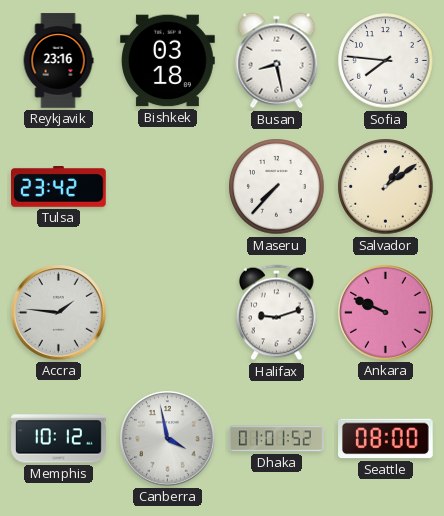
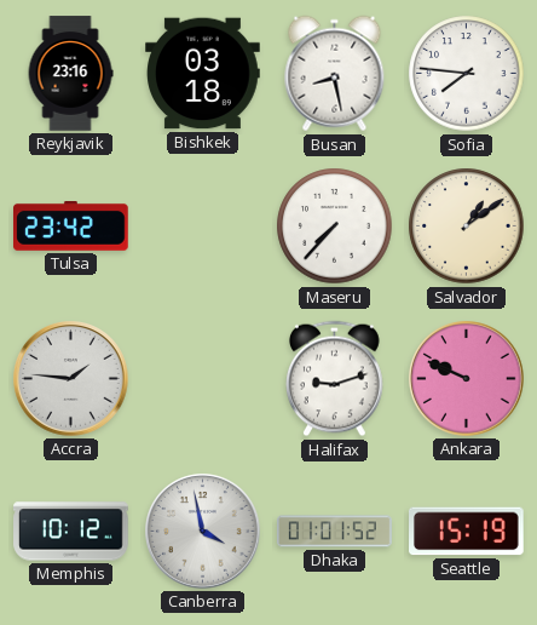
Seattle: 08:00 -> 15:19
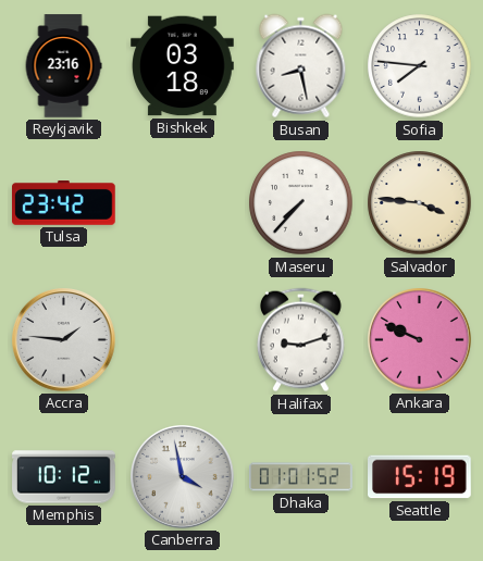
Salvador: 1:09 -> 3:46
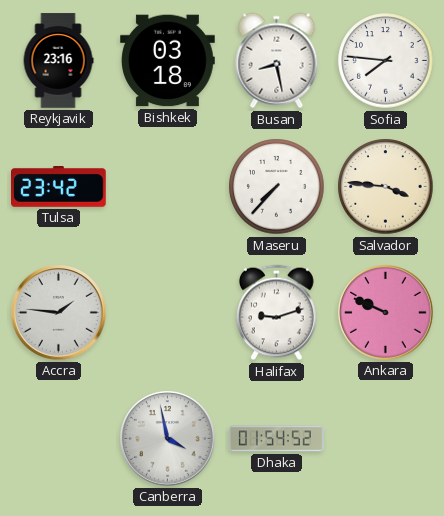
Memphis: 10:12 -> none
Dhaka: 01:01 -> 01:54
Seattle: 15:19 -> none
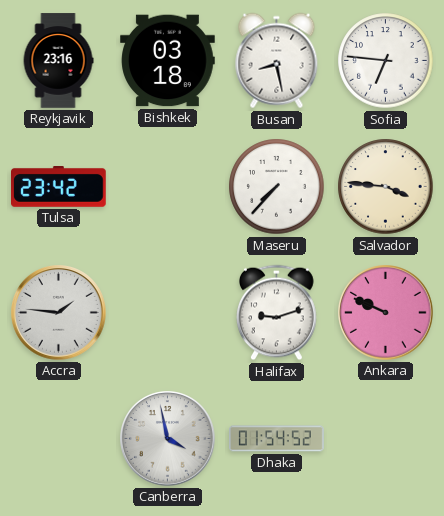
Sofia: 7:46 -> 6:46
